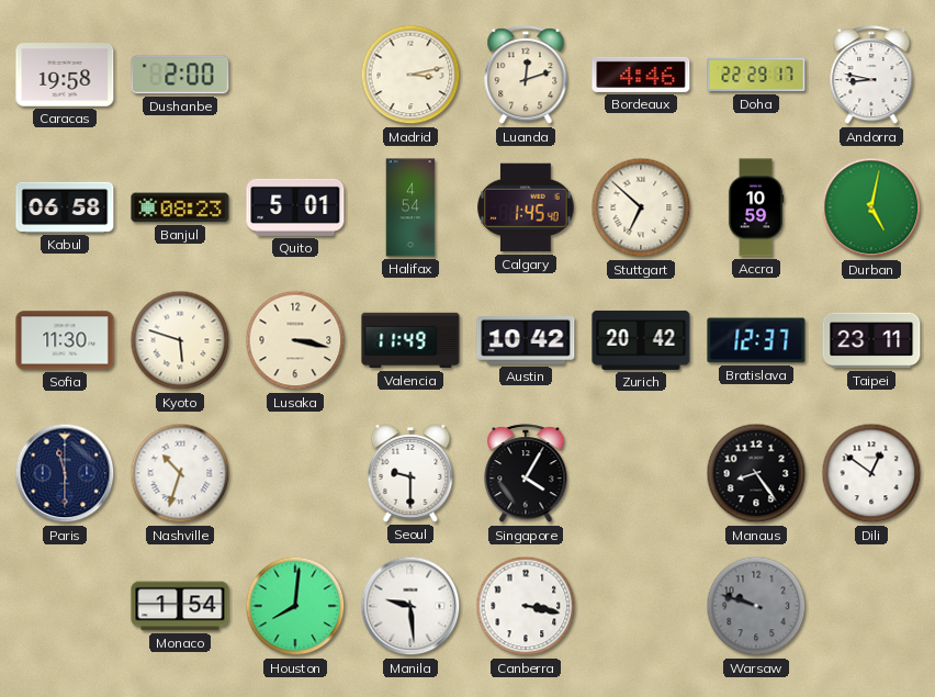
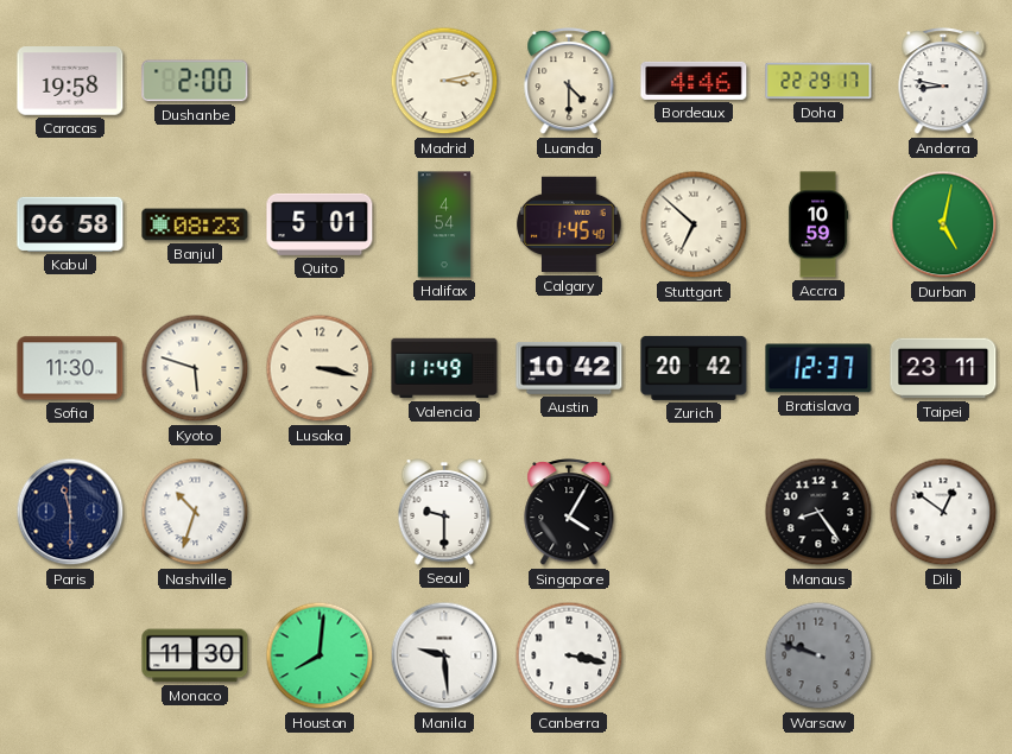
Luanda: 12:12 -> 4:30
Monaco: 1:54 -> 11:30
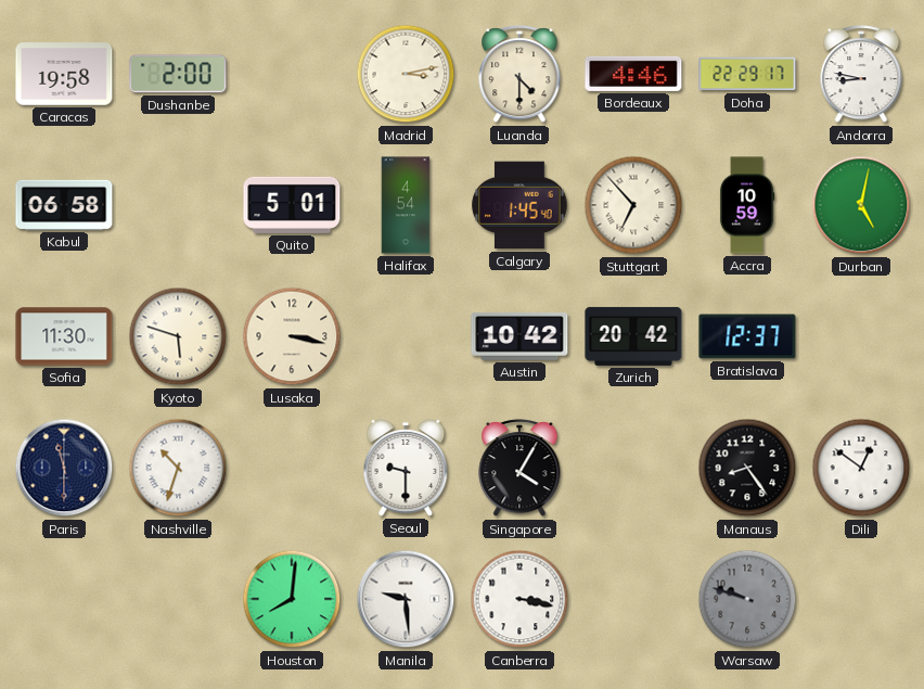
Banjul: 08:23 -> none
Stuttgart: 6:52 -> 6:53
Valencia: 11:49 -> none
Taipei: 23:11 -> none
Monaco: 11:30 -> none
